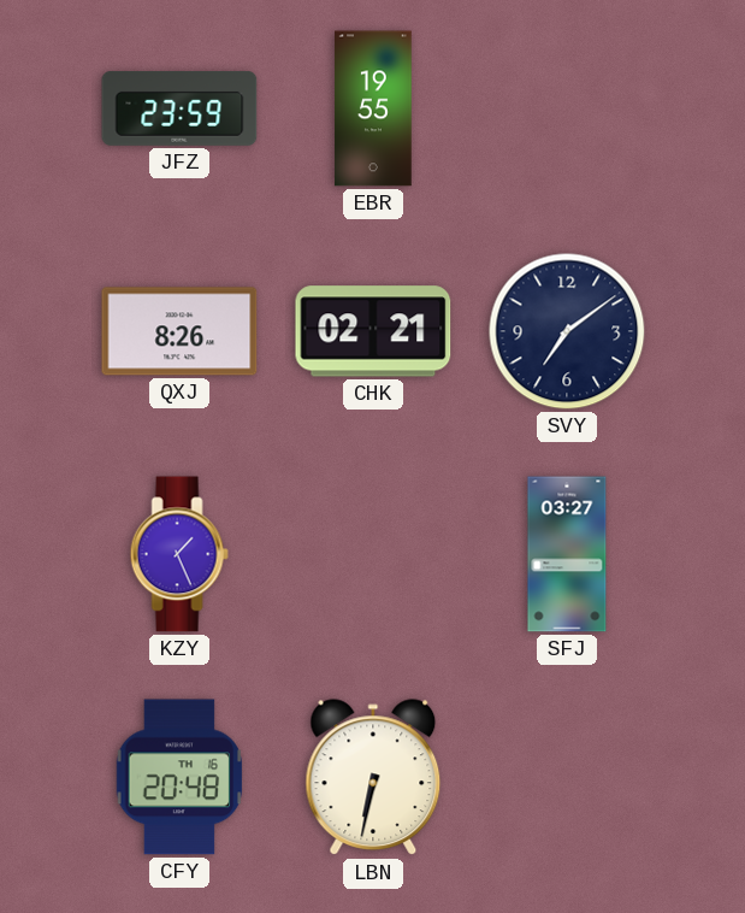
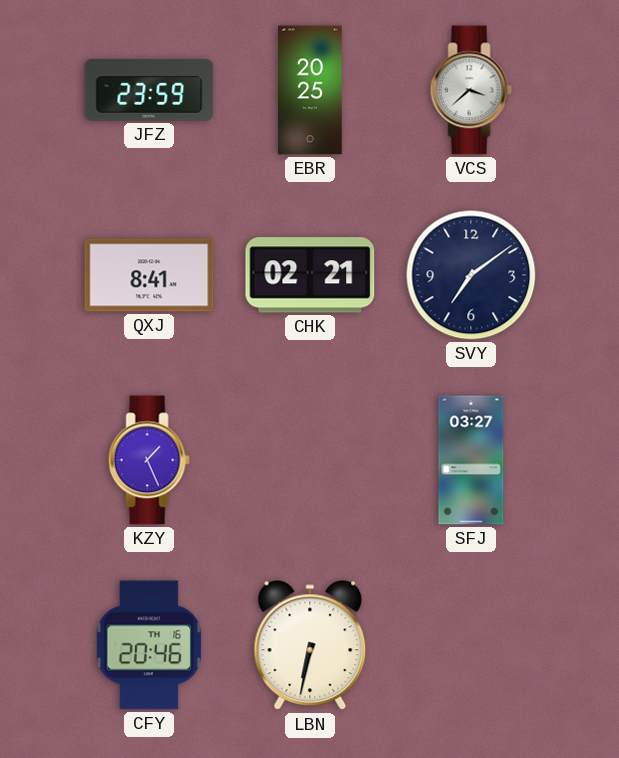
EBR: 19:55 -> 20:25
VCS: none -> 3:38
QXJ: 8:26 -> 8:41
CFY: 20:48 -> 20:46
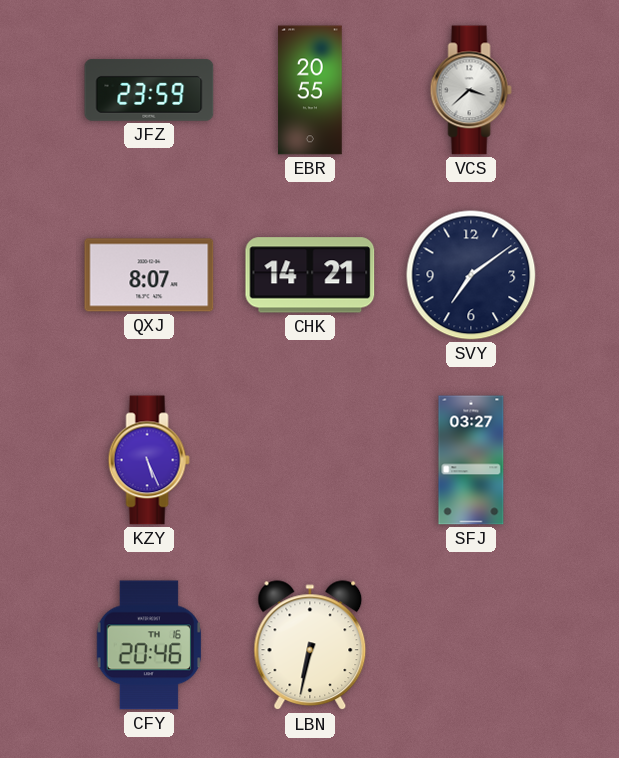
EBR: 20:25 -> 20:55
QXJ: 8:41 -> 8:07
CHK: 02:21 -> 14:21
KZY: 1:26 -> 5:26
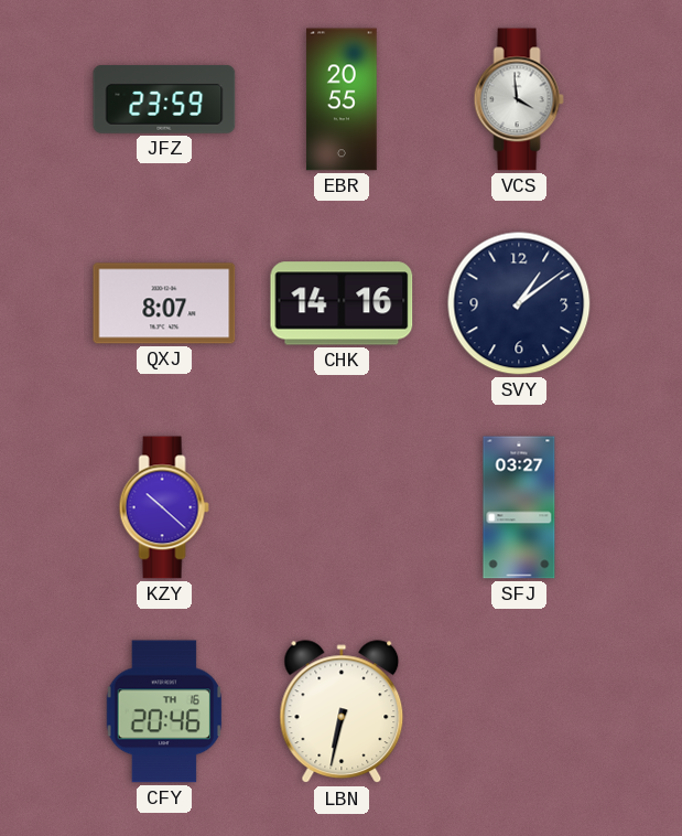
VCS: 3:38 -> 3:59
CHK: 14:21 -> 14:16
SVY: 7:09 -> 1:09
KZY: 5:26 -> 10:22
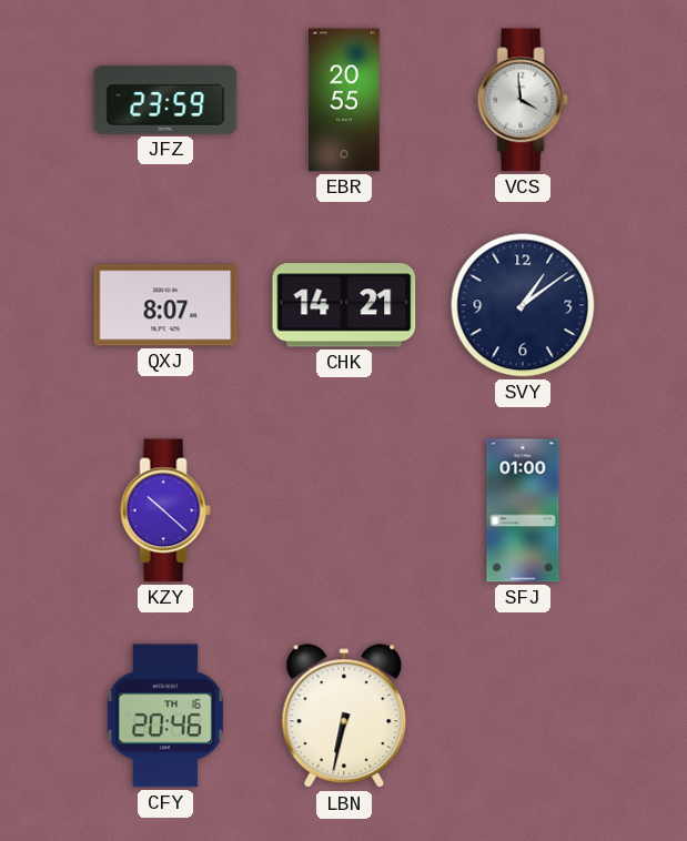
CHK: 14:16 -> 14:21
SFJ: 03:27 -> 01:00
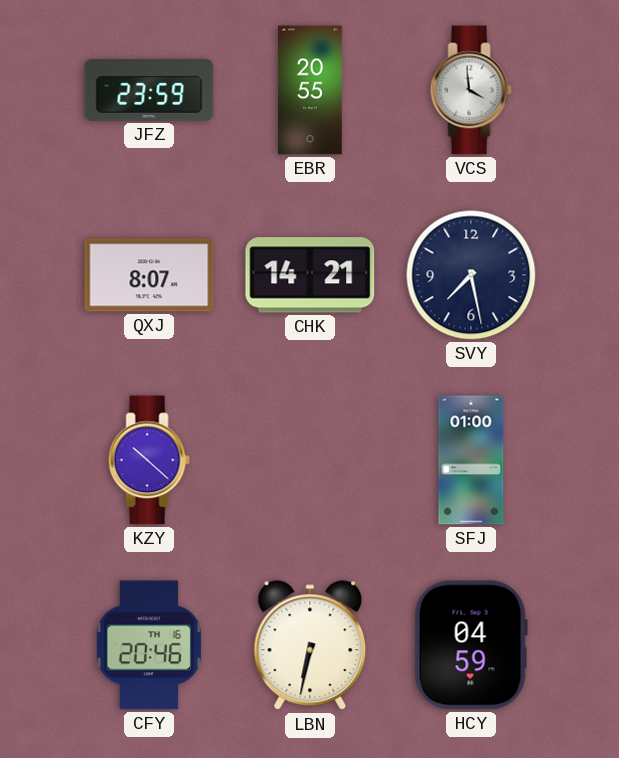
SVY: 1:09 -> 7:28
HCY: none -> 04:59
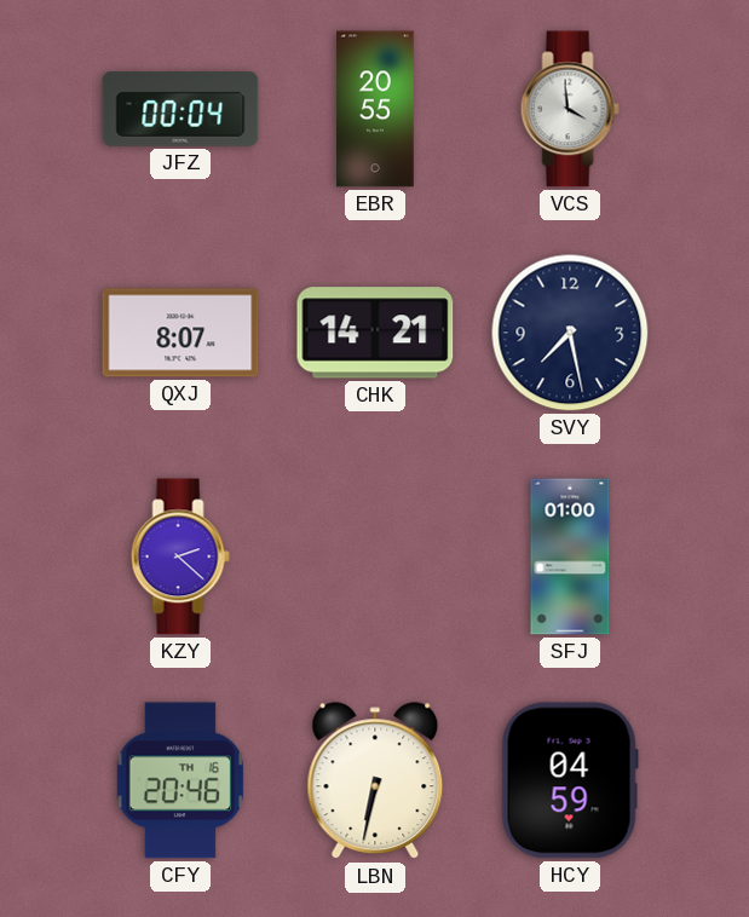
JFZ: 23:59 -> 00:04
KZY: 10:22 -> 2:22
